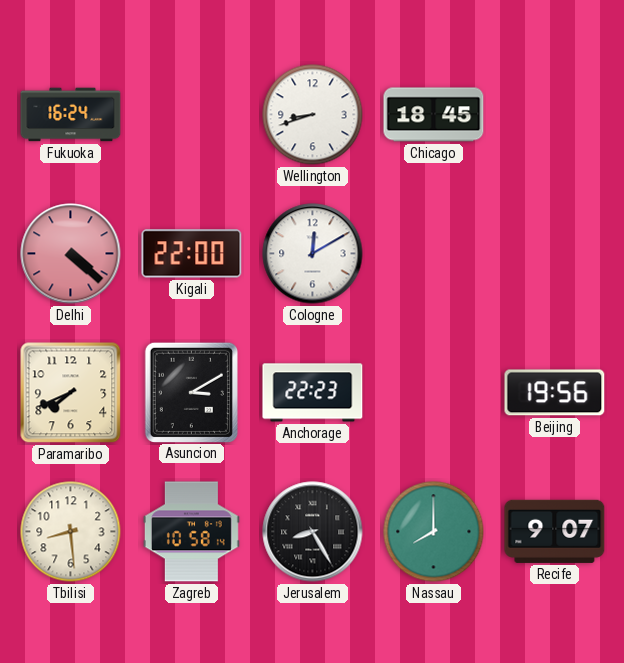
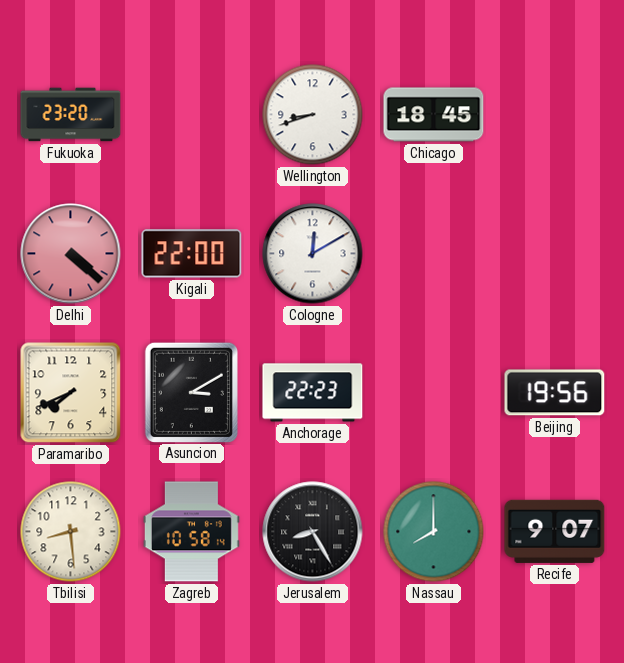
Fukuoka: 16:24 -> 23:20
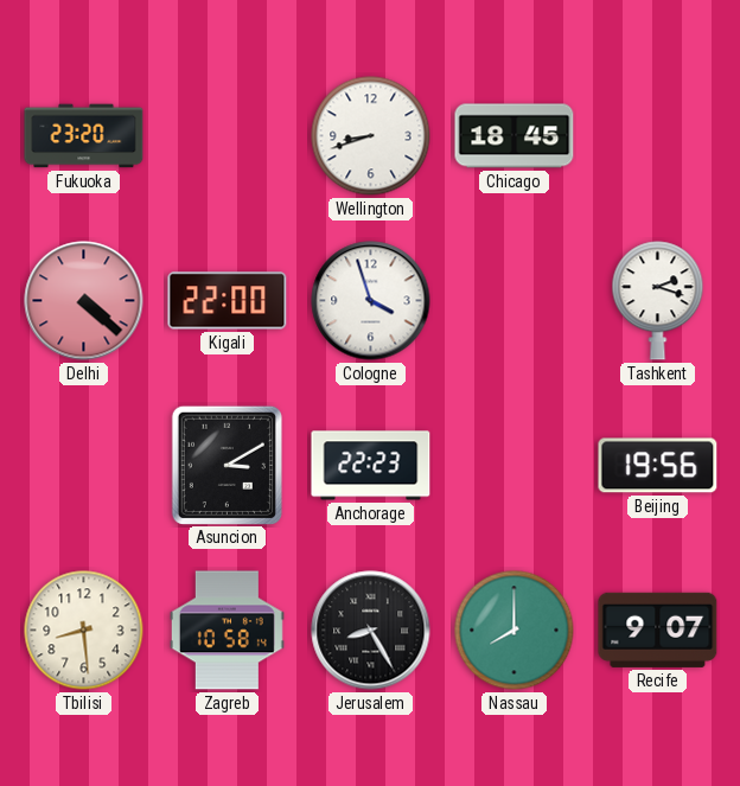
Cologne: 12:10 -> 3:57
Tashkent: none -> 2:18
Paramaribo: 7:41 -> none
